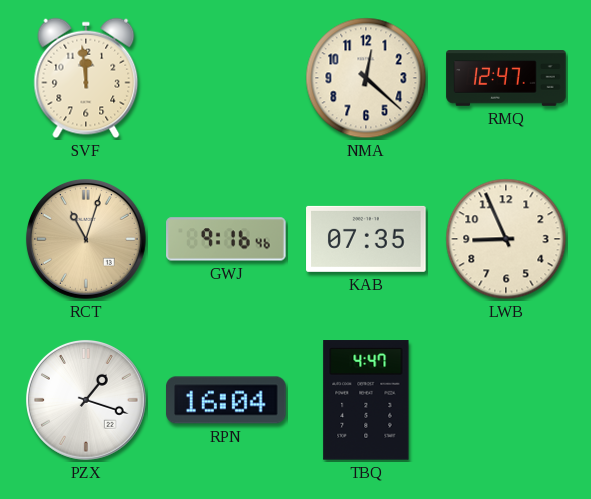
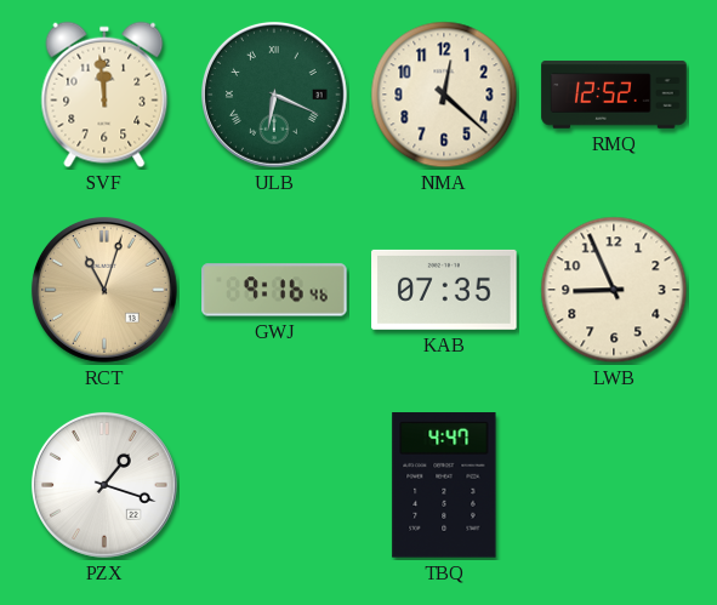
ULB: none -> 6:19
RMQ: 12:47 -> 12:52
RPN: 16:04 -> none
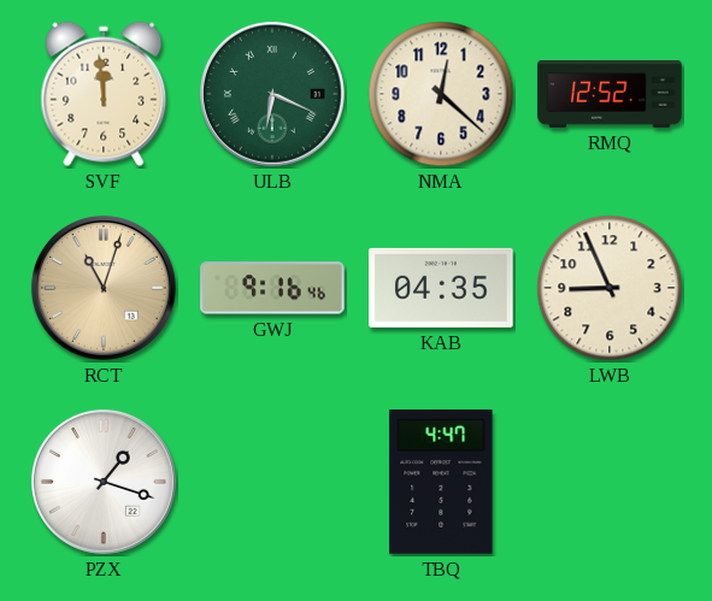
KAB: 07:35 -> 04:35
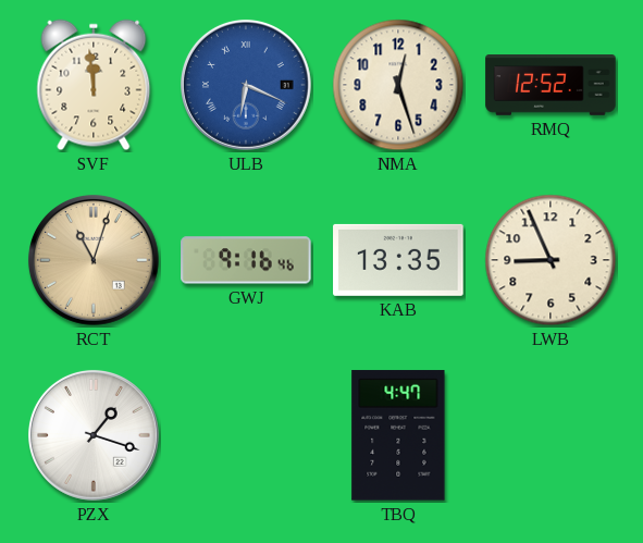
ULB dial: green -> blue
NMA: 12:22 -> 12:27
KAB: 04:35 -> 13:35
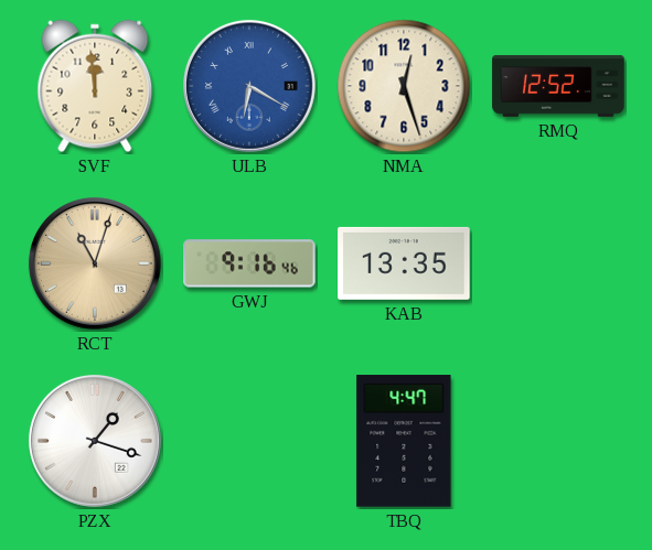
ULB: 6:19 -> 6:20
LWB: 8:56 -> none
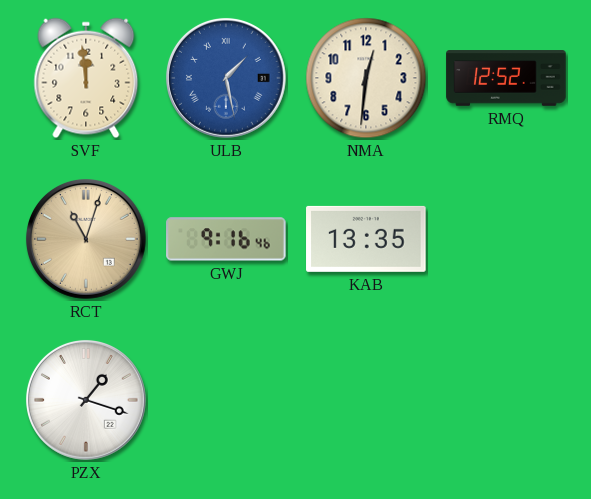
ULB: 6:20 -> 1:28
NMA: 12:27 -> 12:31
TBQ: 4:47 -> none
